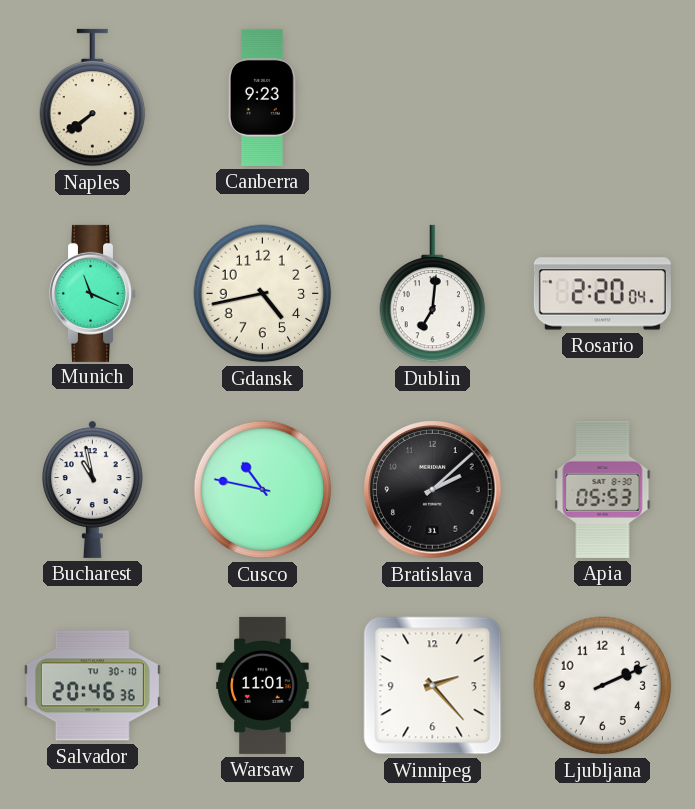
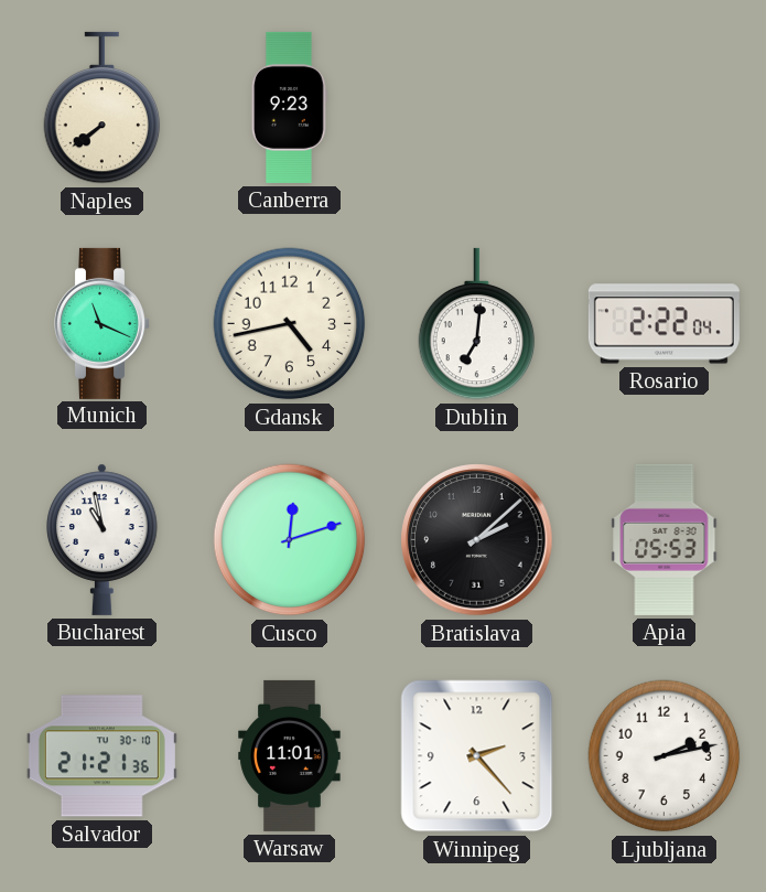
Rosario: 2:20 -> 2:22
Cusco: 10:47 -> 12:12
Salvador: 20:46 -> 21:21
Ljubljana: 2:11 -> 2:13
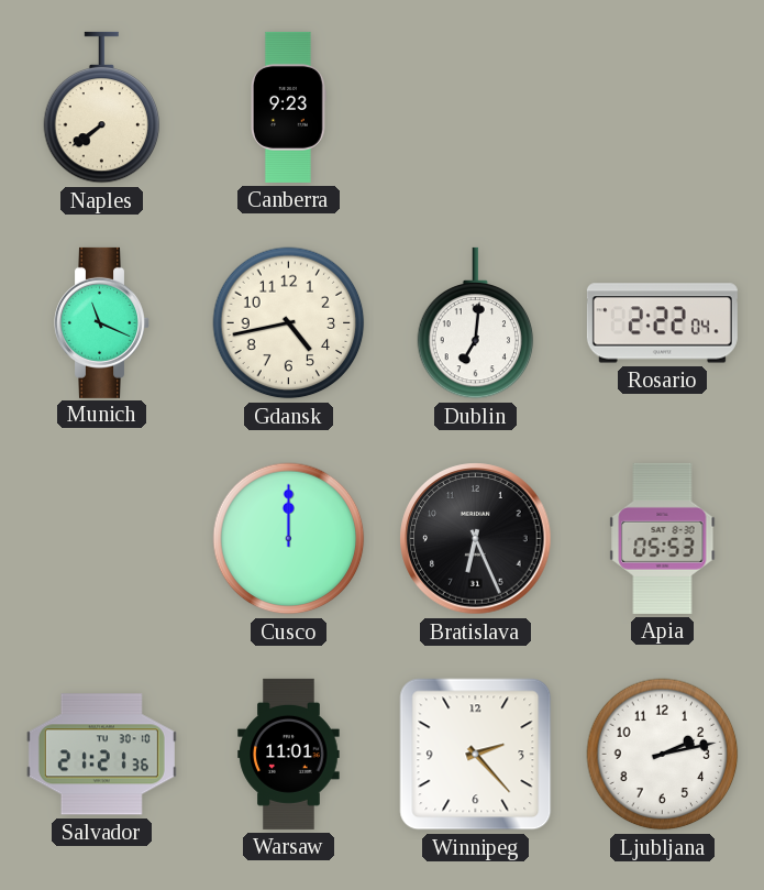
Bucharest: 10:58 -> none
Cusco: 12:12 -> 12:00
Bratislava: 2:08 -> 6:26
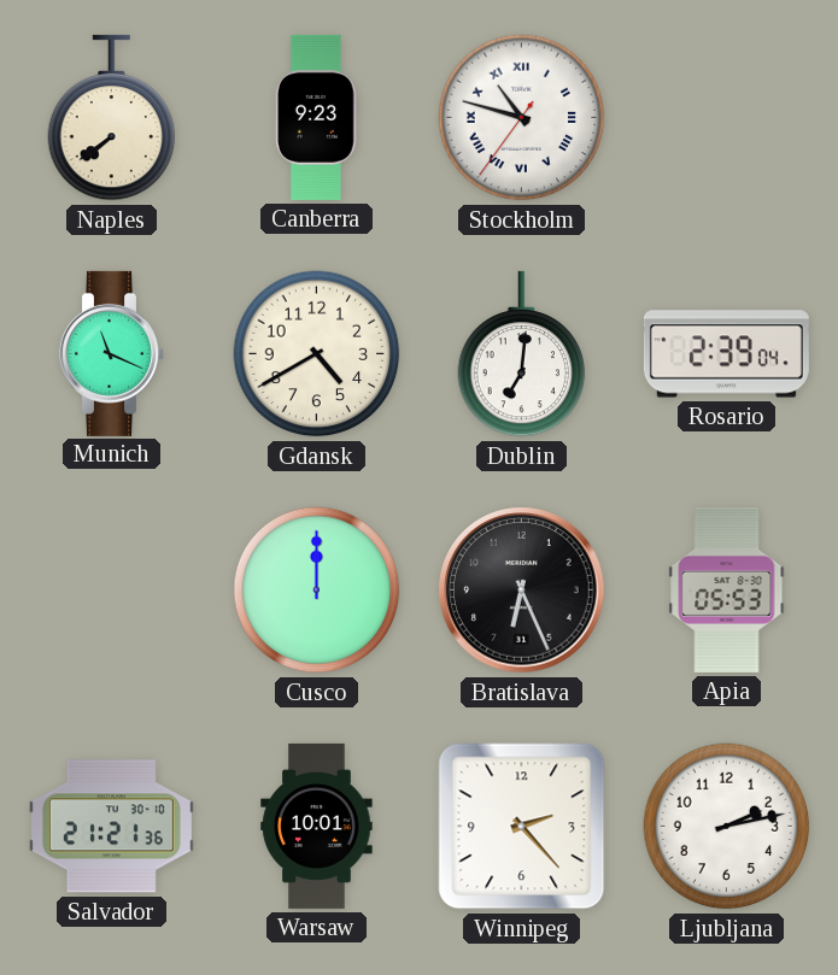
Stockholm: none -> 10:47
Gdansk: 4:43 -> 4:40
Rosario: 2:22 -> 2:39
Warsaw: 11:01 -> 10:01
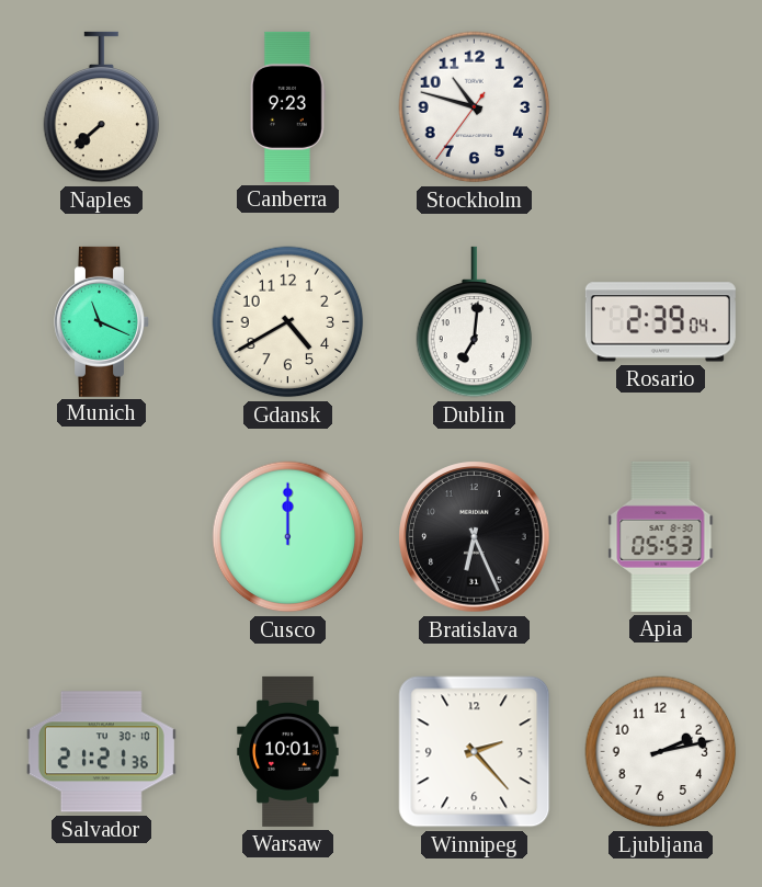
Naples: 7:39 -> 7:38
Stockholm numerals: Roman -> Arabic
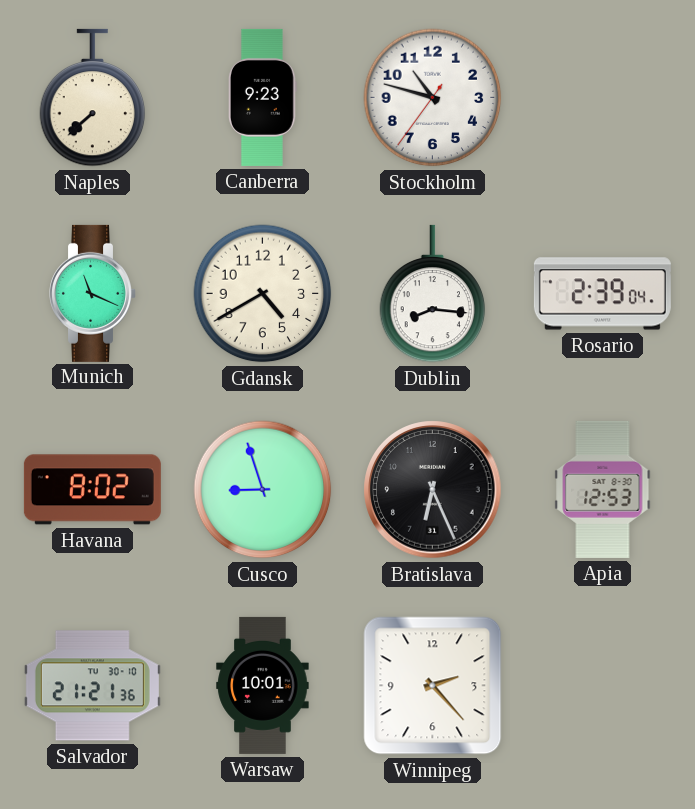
Dublin: 7:01 -> 8:16
Havana: none -> 8:02
Cusco: 12:00 -> 8:57
Apia: 05:53 -> 12:53
Ljubljana: 2:13 -> none
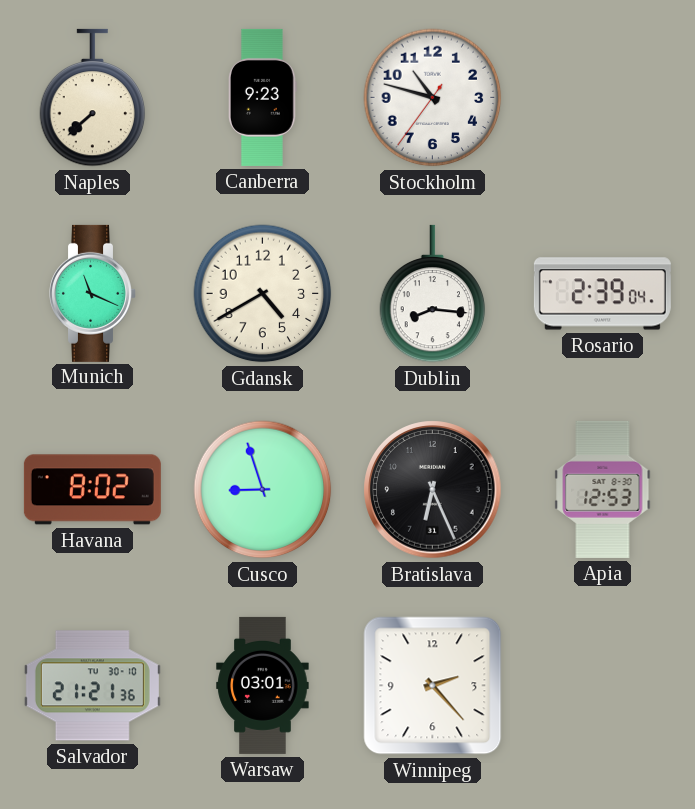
Warsaw: 10:01 -> 03:01
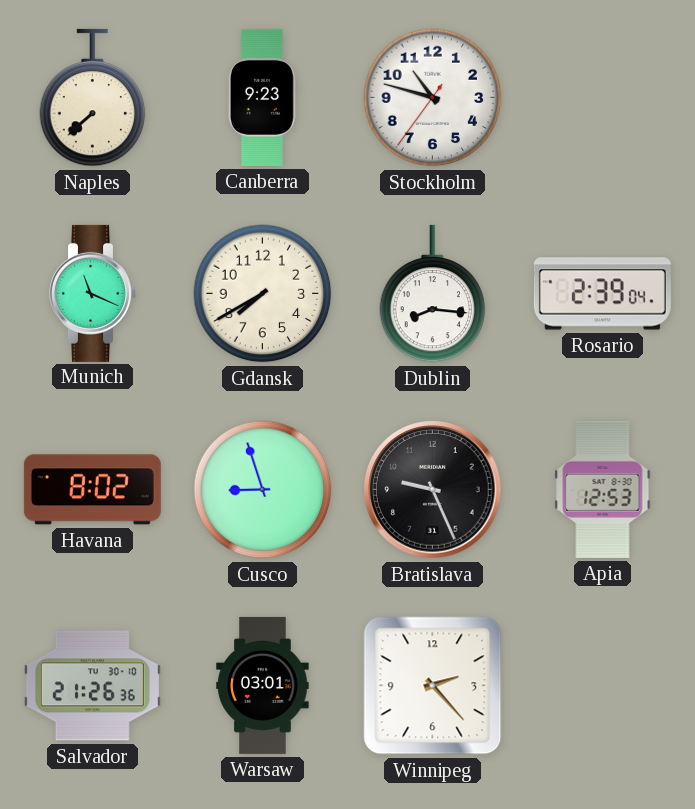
Gdansk: 4:40 -> 7:40
Bratislava: 6:26 -> 9:26
Salvador: 21:21 -> 21:26
